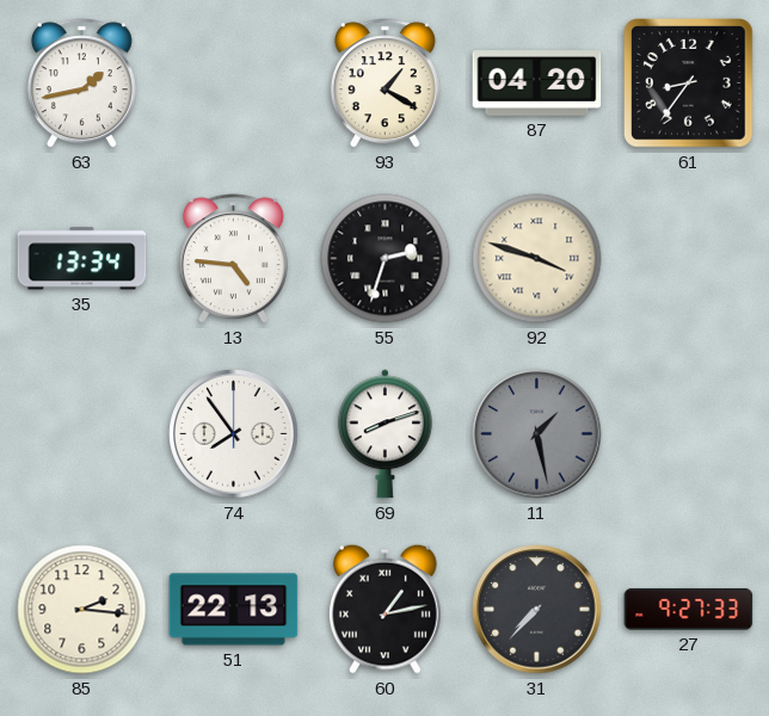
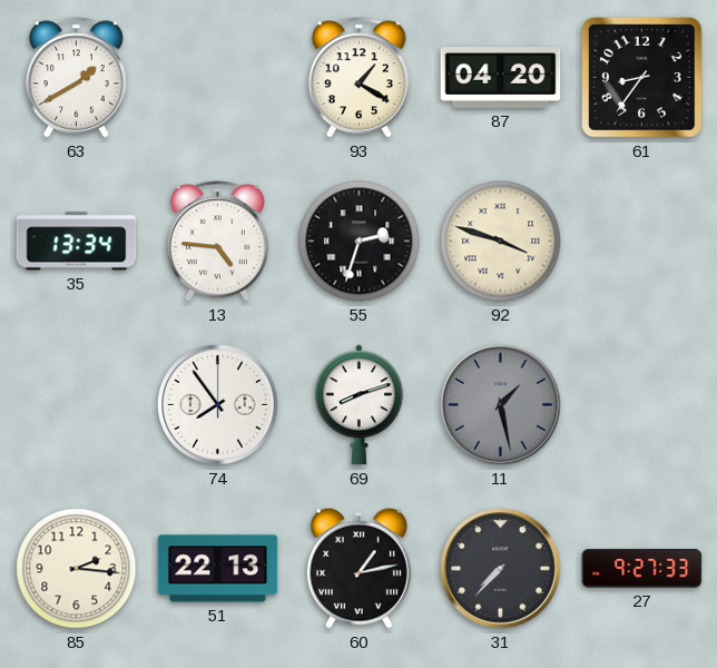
63: 1:43 -> 1:40
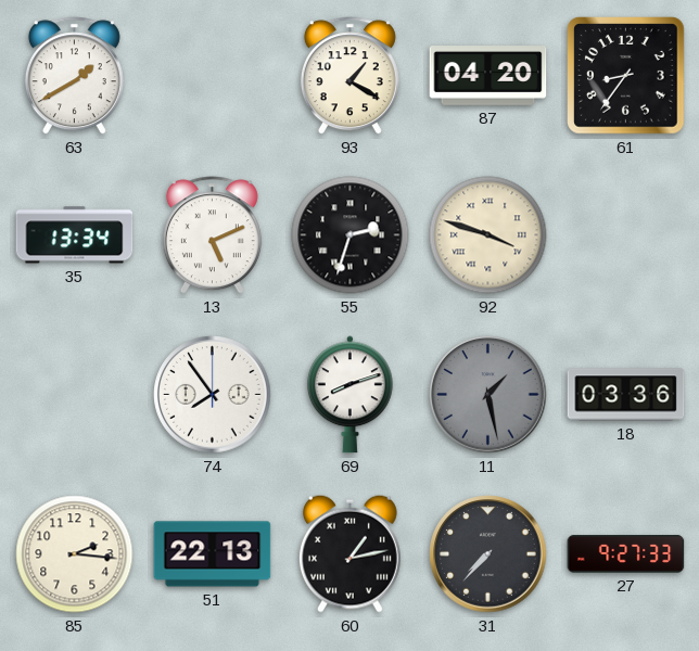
13: 4:46 -> 5:11
18: none -> 03:36
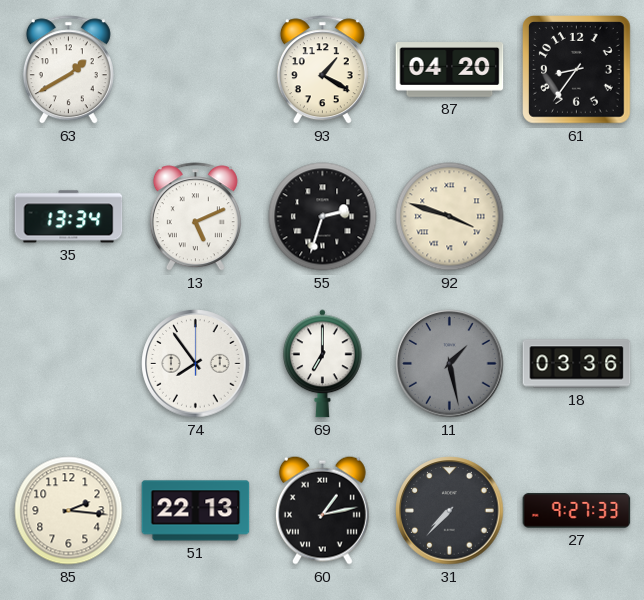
69: 8:12 -> 7:00
